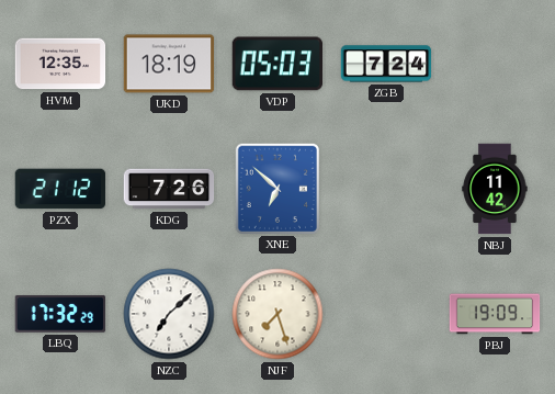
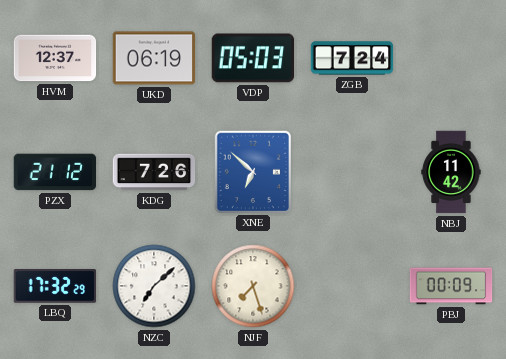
HVM: 12:35 -> 12:37
UKD: 18:19 -> 06:19
PBJ: 19:09 -> 00:09
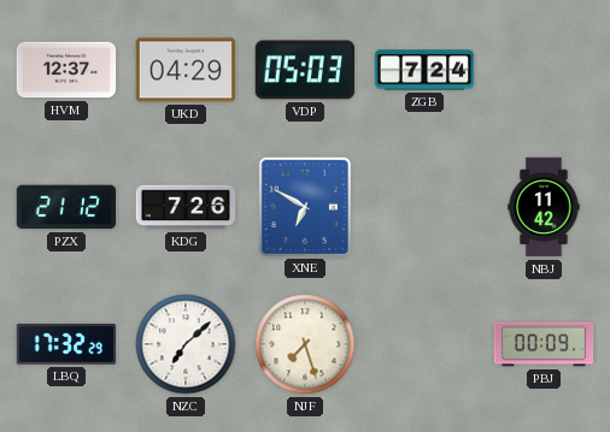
UKD: 06:19 -> 04:29
XNE: 6:52 -> 6:50
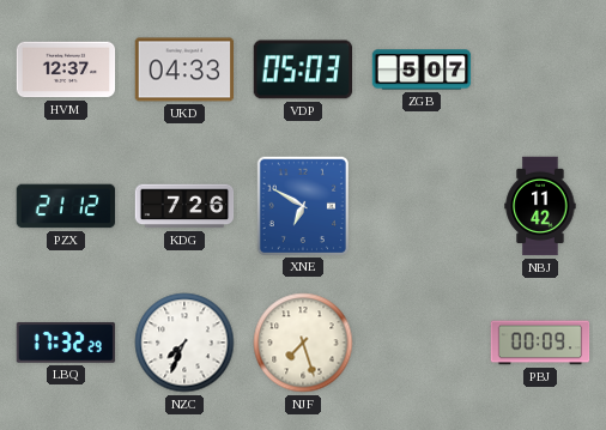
UKD: 04:29 -> 04:33
ZGB: 7:24 -> 5:07
NZC: 7:08 -> 7:34
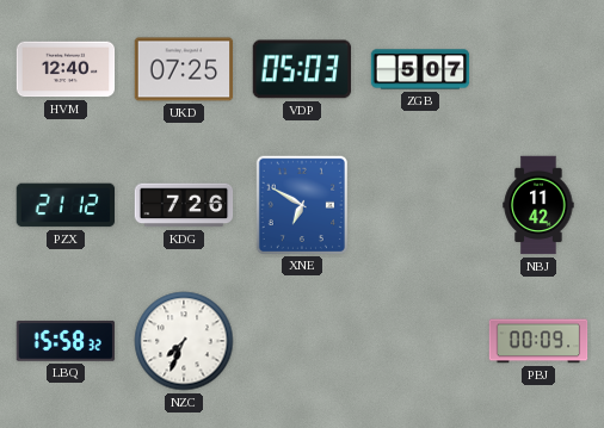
HVM: 12:37 -> 12:40
UKD: 04:33 -> 07:25
LBQ: 17:32 -> 15:58
NJF: 7:27 -> none
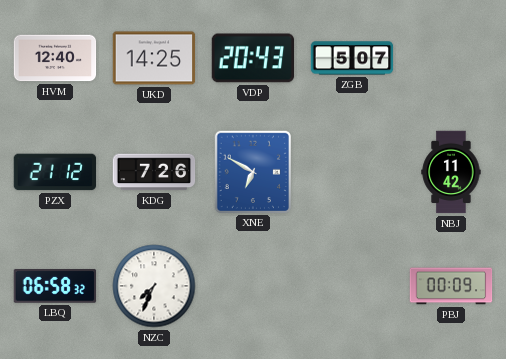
UKD: 07:25 -> 14:25
VDP: 05:03 -> 20:43
LBQ: 15:58 -> 06:58
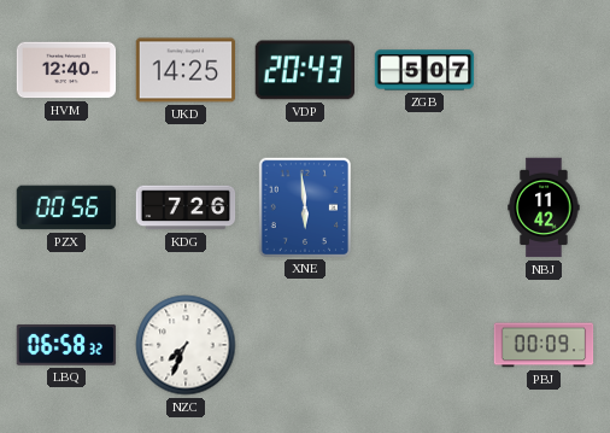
PZX: 21:12 -> 00:56
XNE: 6:50 -> 5:59
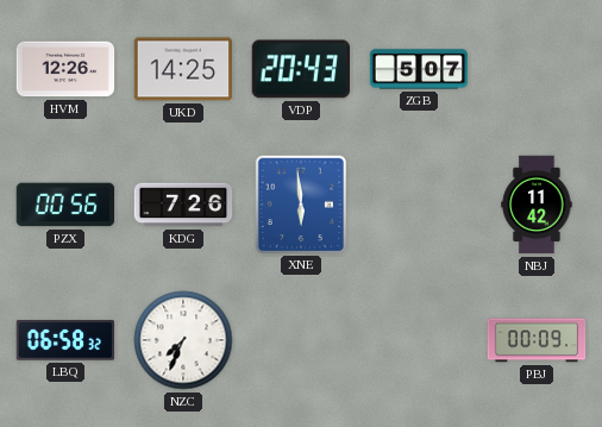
HVM: 12:40 -> 12:26
